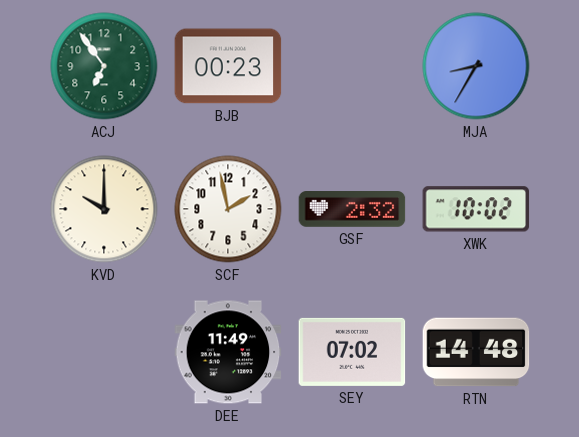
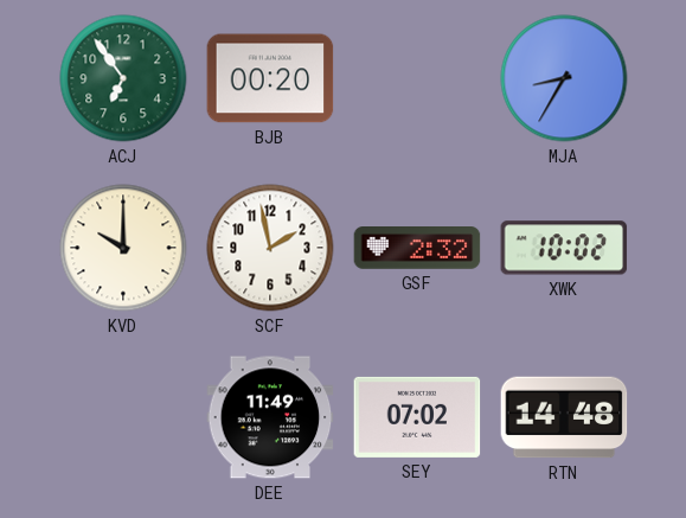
BJB: 00:23 -> 00:20
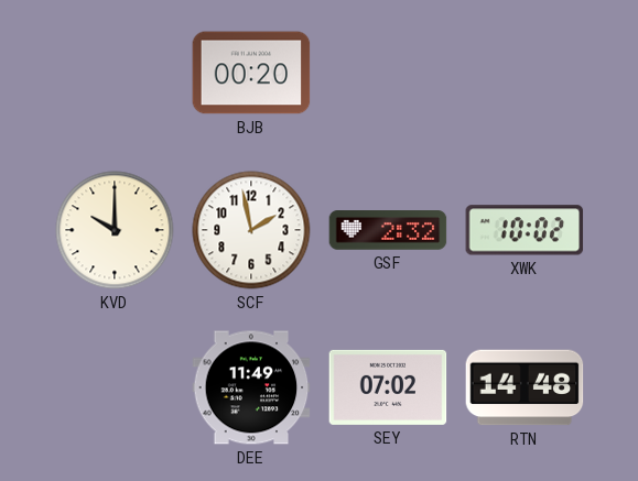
ACJ: 6:54 -> none
MJA: 8:35 -> none
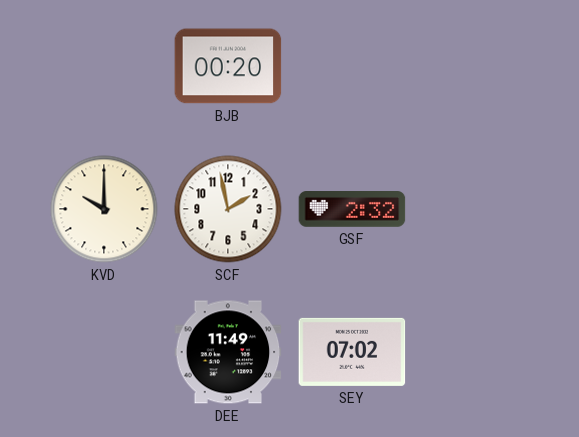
XWK: 10:02 -> none
RTN: 14:48 -> none
